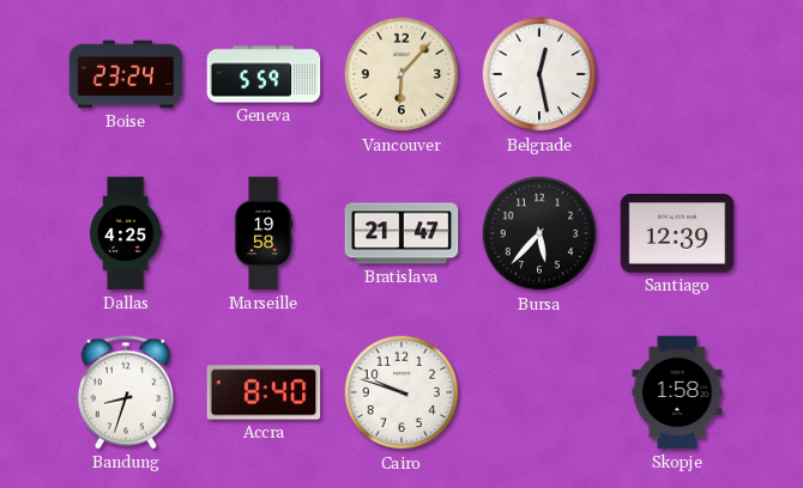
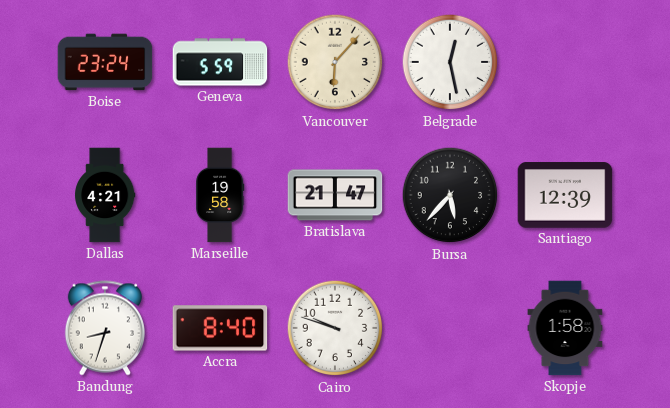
Dallas: 4:25 -> 4:21
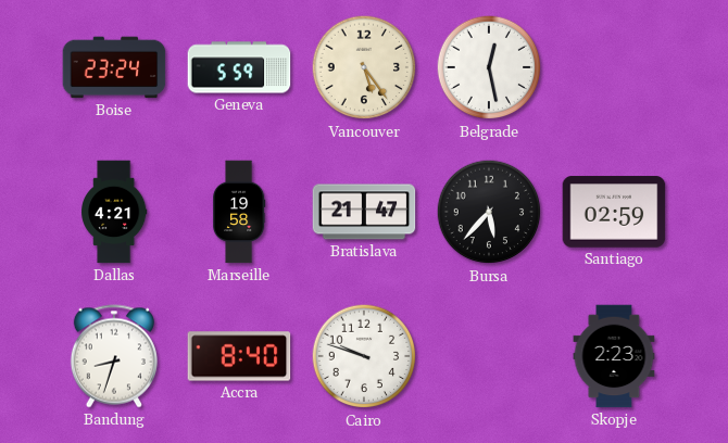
Vancouver: 6:07 -> 5:24
Santiago: 12:39 -> 02:59
Skopje: 1:58 -> 2:23
